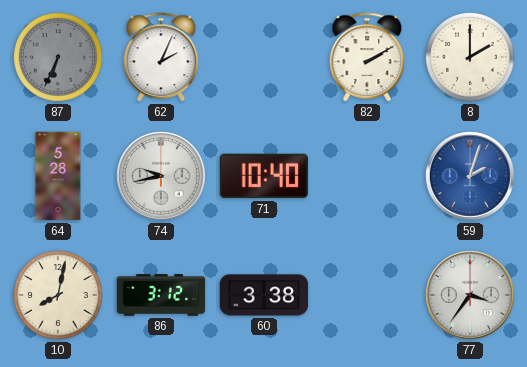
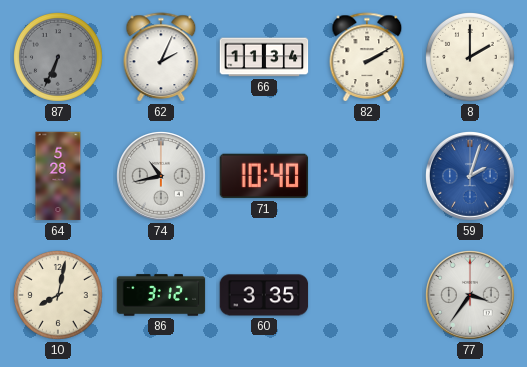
66: none -> 11:34
74: 9:43 -> 10:43
60: 3:38 -> 3:35
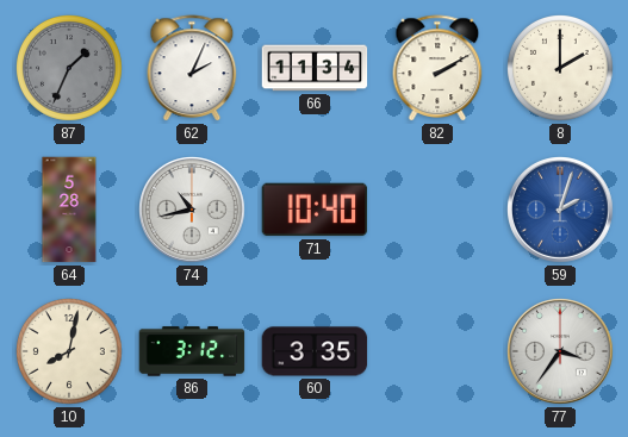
87: 6:34 -> 1:34
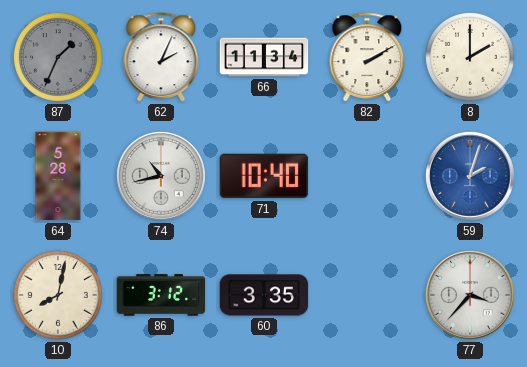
77: 3:36 -> 3:37
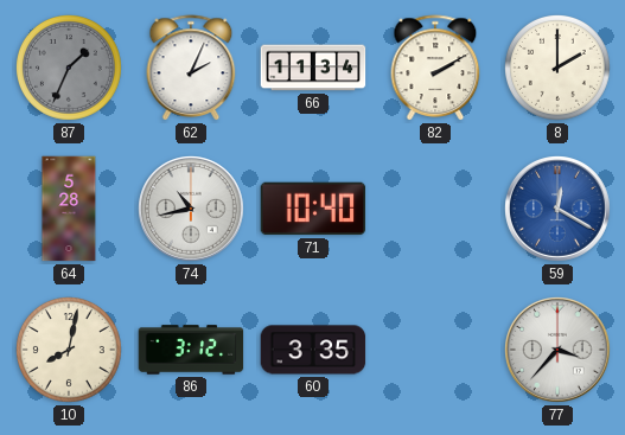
59: 2:03 -> 12:20
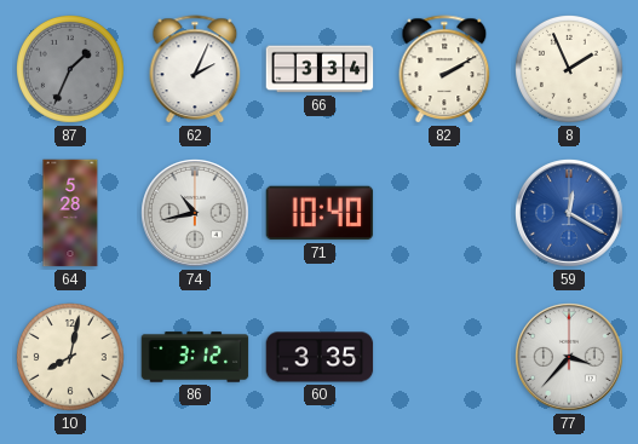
66: 11:34 -> 3:34
8: 2:00 -> 1:56
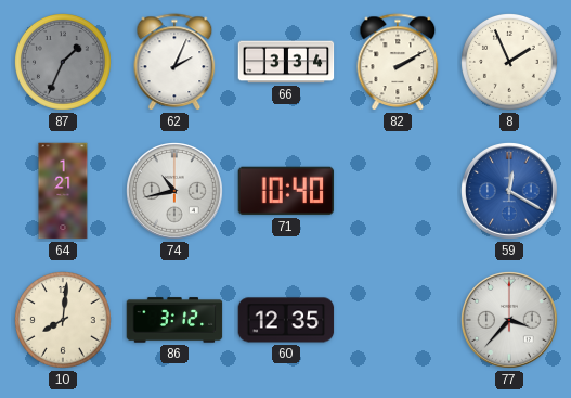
64: 5:28 -> 1:21
10: 8:02 -> 8:01
60: 3:35 -> 12:35
